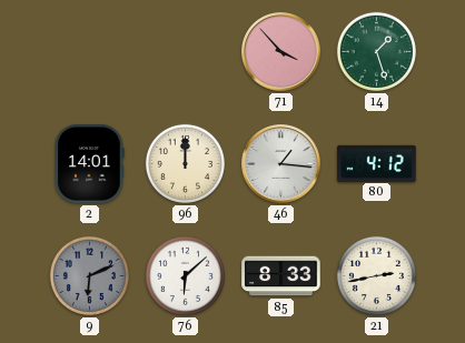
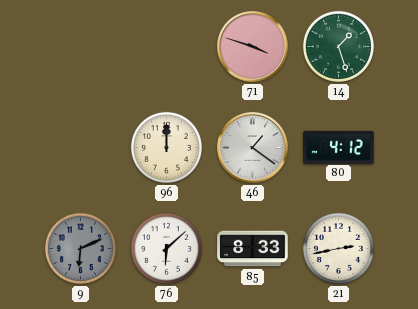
71: 3:53 -> 3:48
2: 14:01 -> none
46: 1:16 -> 1:21
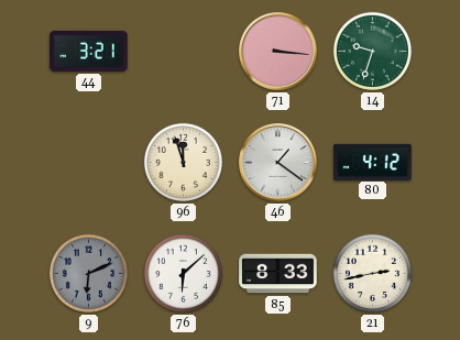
44: none -> 3:21
71: 3:48 -> 3:16
14: 1:27 -> 9:33
96: 12:00 -> 11:57
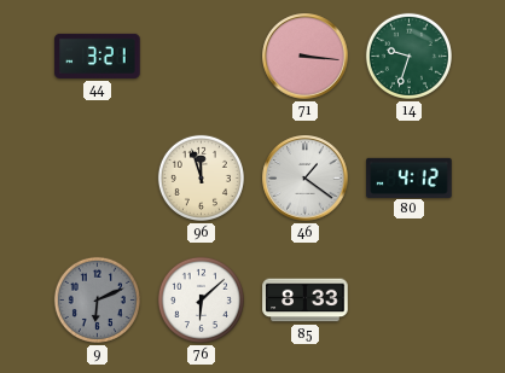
21: 2:43 -> none
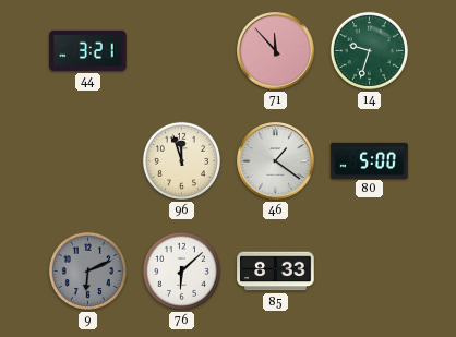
71: 3:16 -> 11:53
80: 4:12 -> 5:00
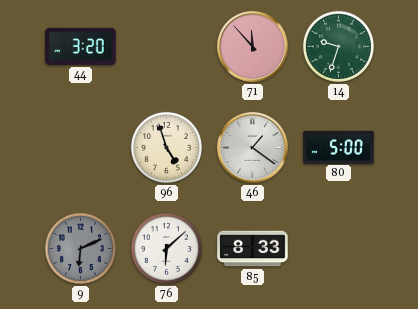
44: 3:21 -> 3:20
96: 11:57 -> 4:57
